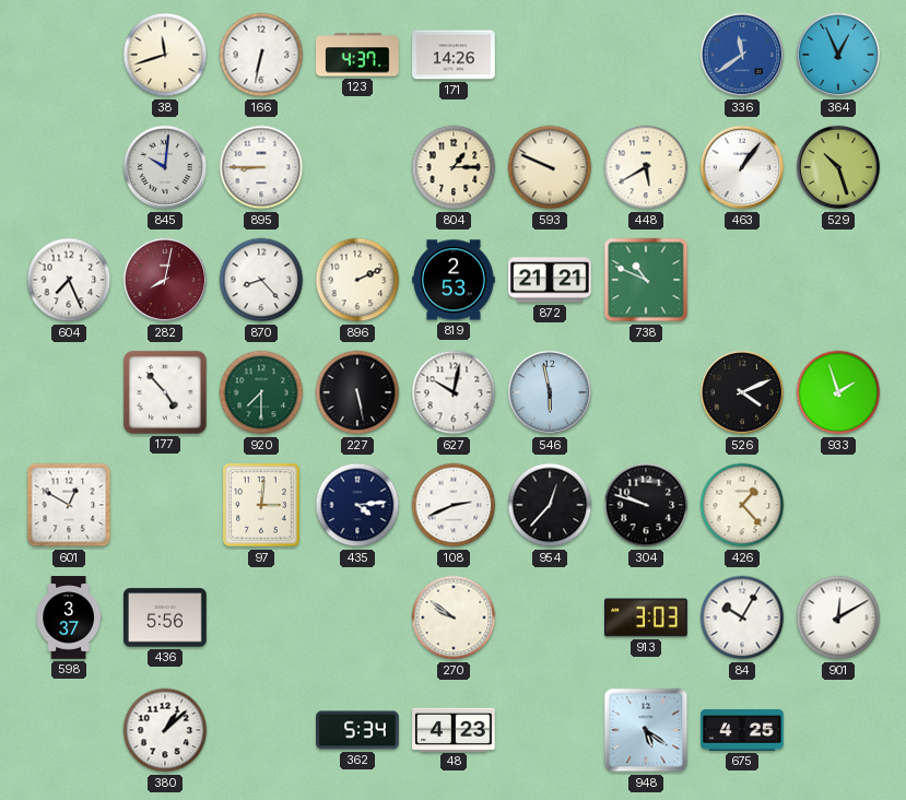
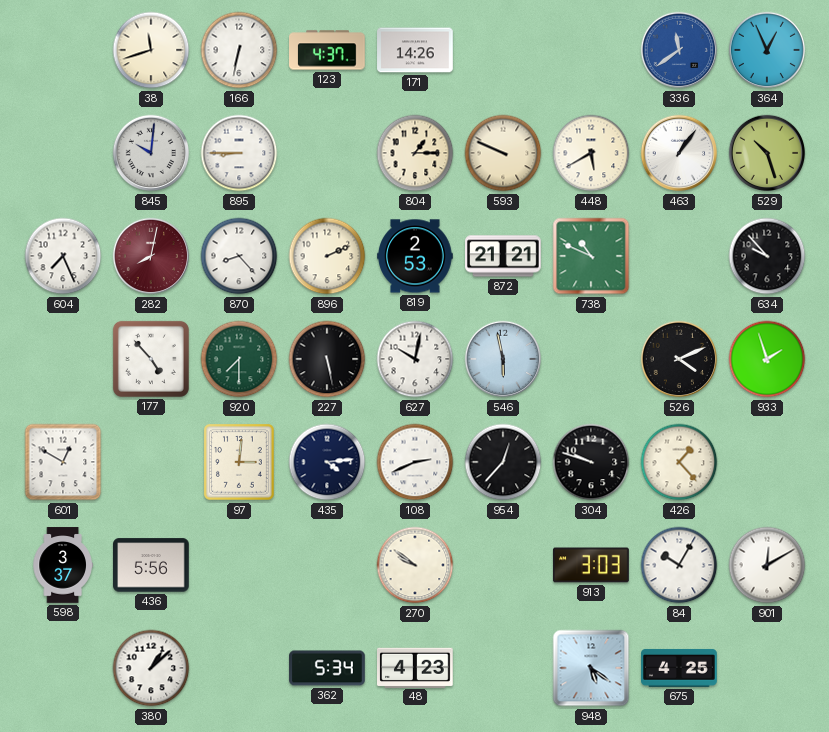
634: none -> 9:53
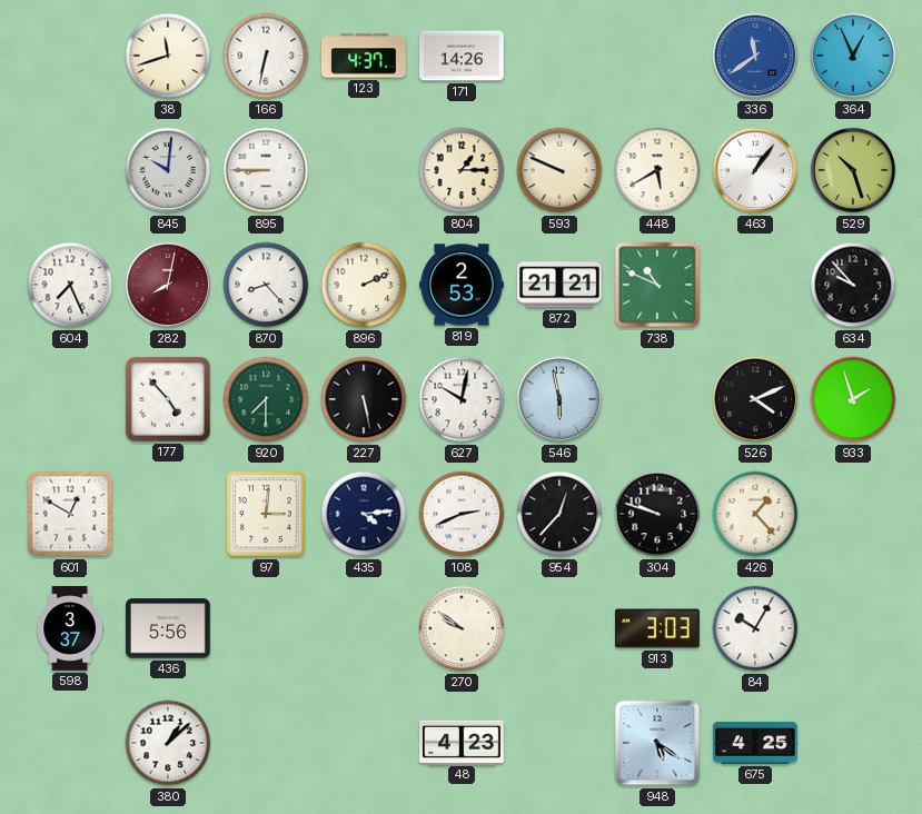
901: 12:10 -> none
362: 5:34 -> none
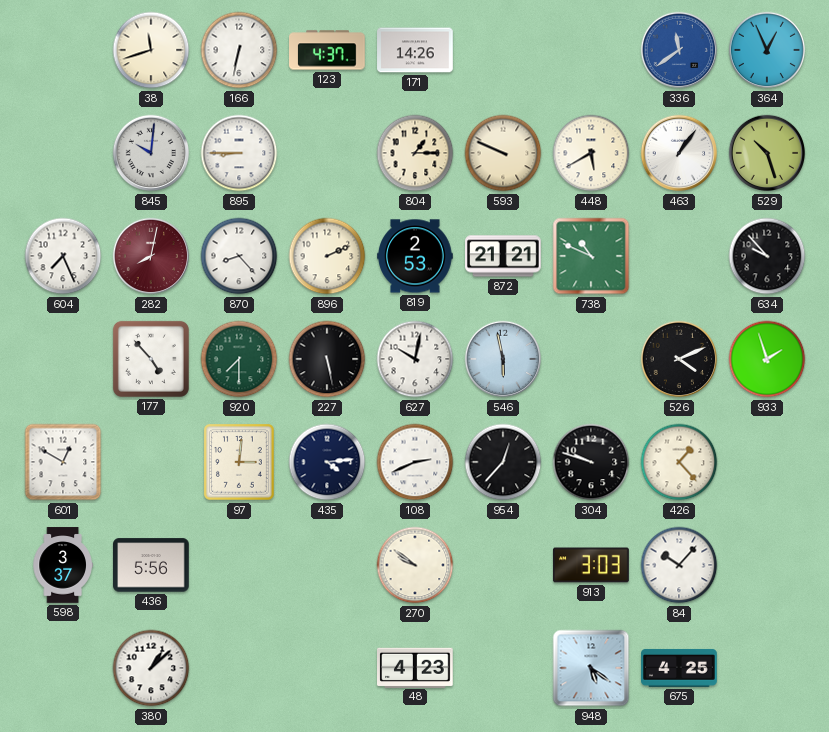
84: 10:05 -> 10:07
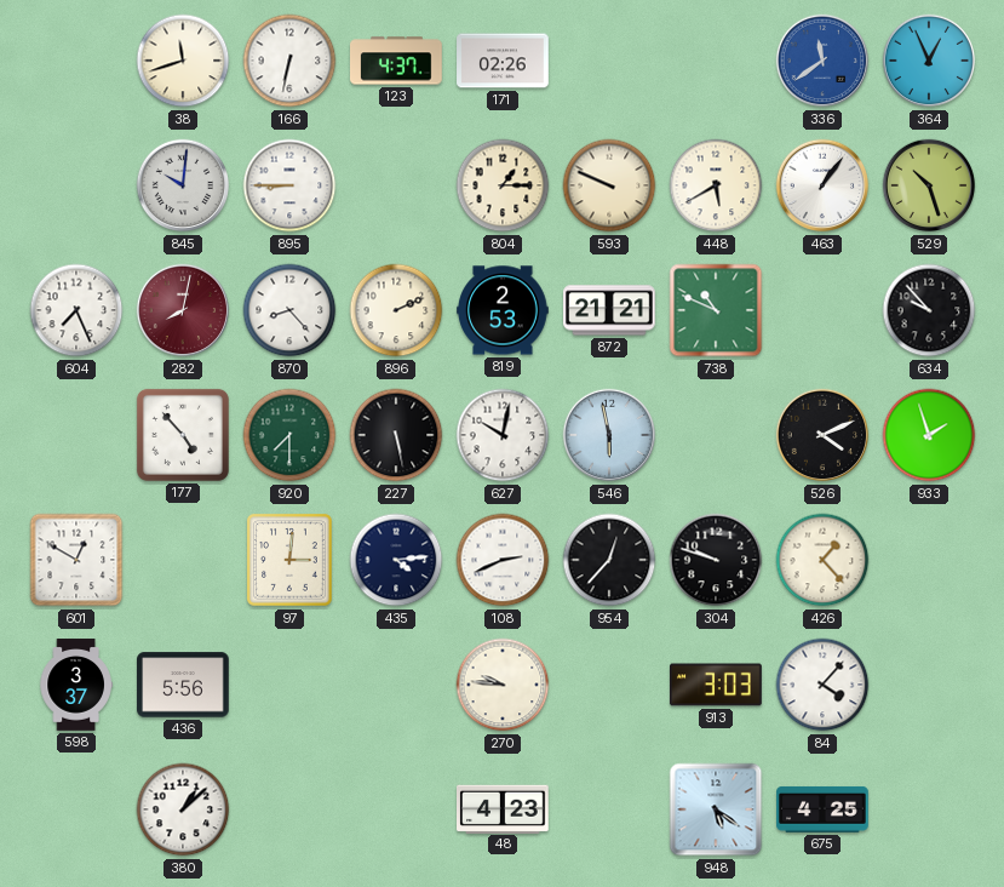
171: 14:26 -> 02:26
270: 9:51 -> 9:46
84: 10:07 -> 4:07
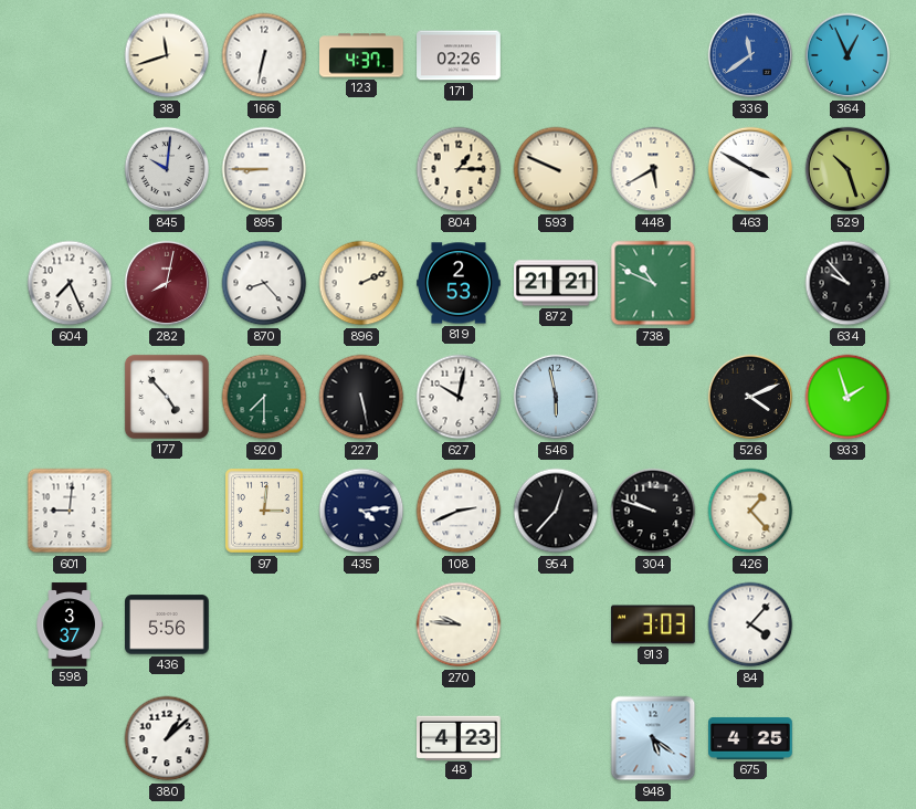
463: 1:06 -> 3:50
601: 12:50 -> 9:01
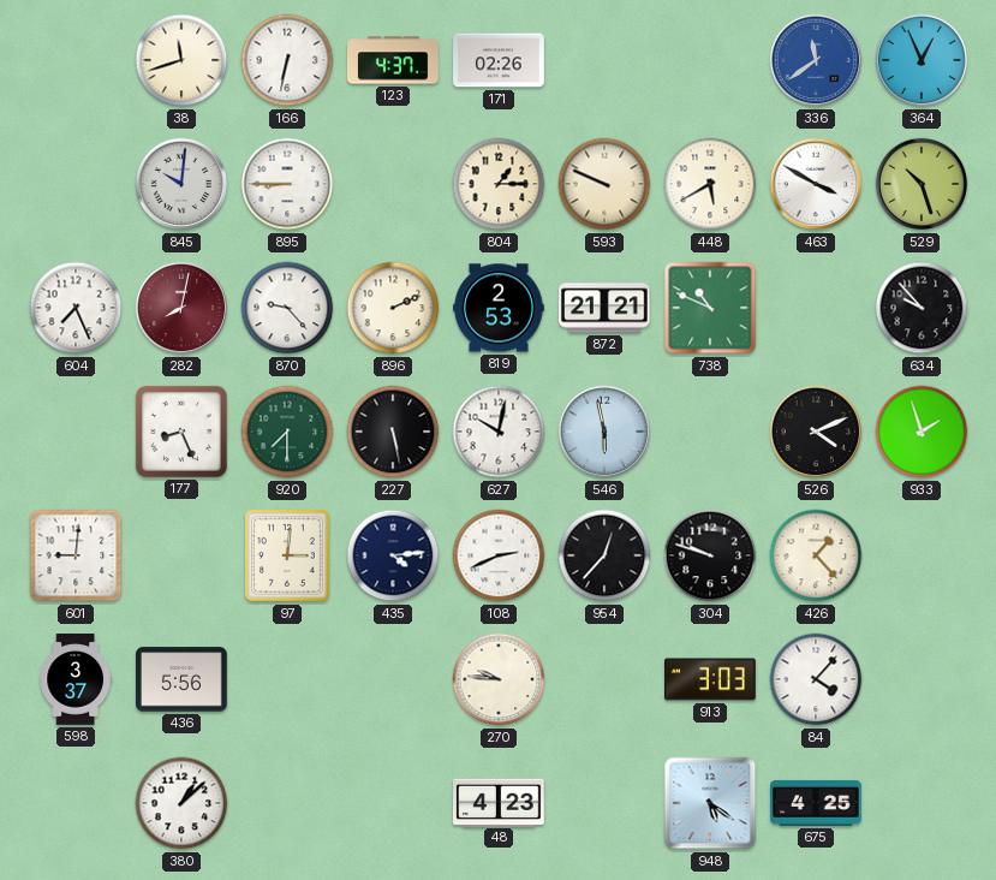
870: 8:23 -> 9:23
177: 4:53 -> 8:26
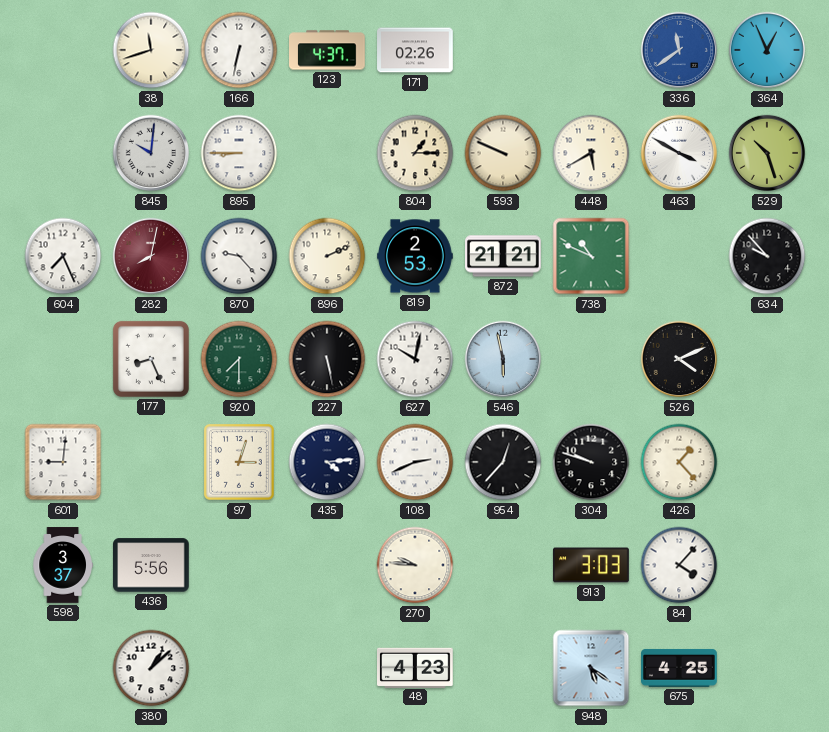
933: 1:57 -> none
97: 3:01 -> 3:03
